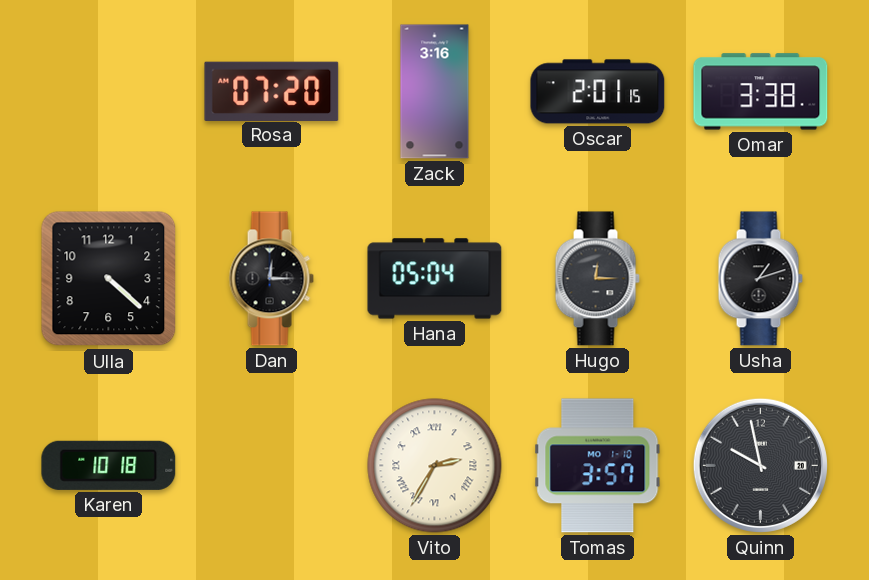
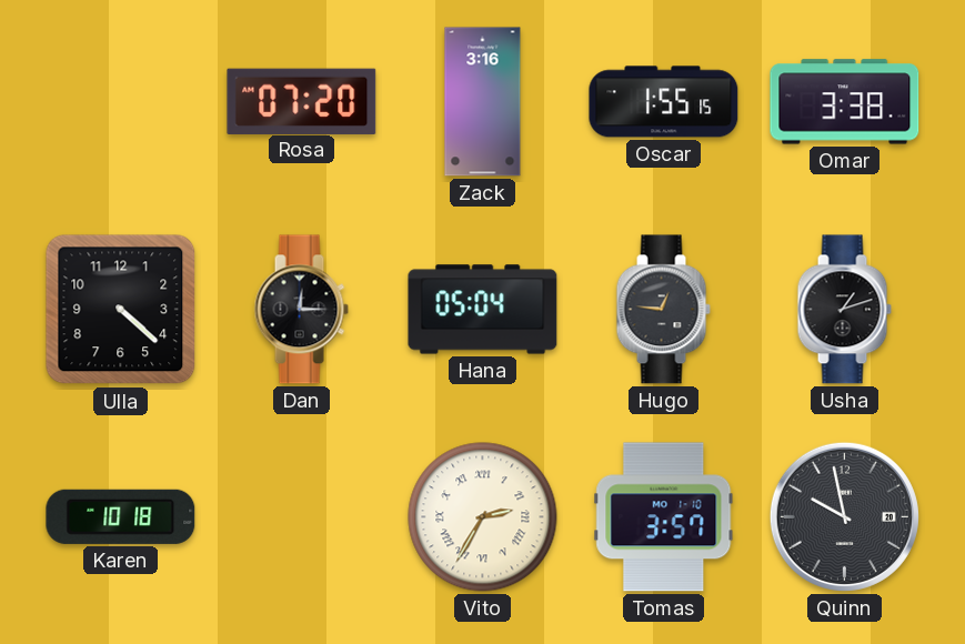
Oscar: 2:01 -> 1:55
Hugo: 12:15 -> 12:46
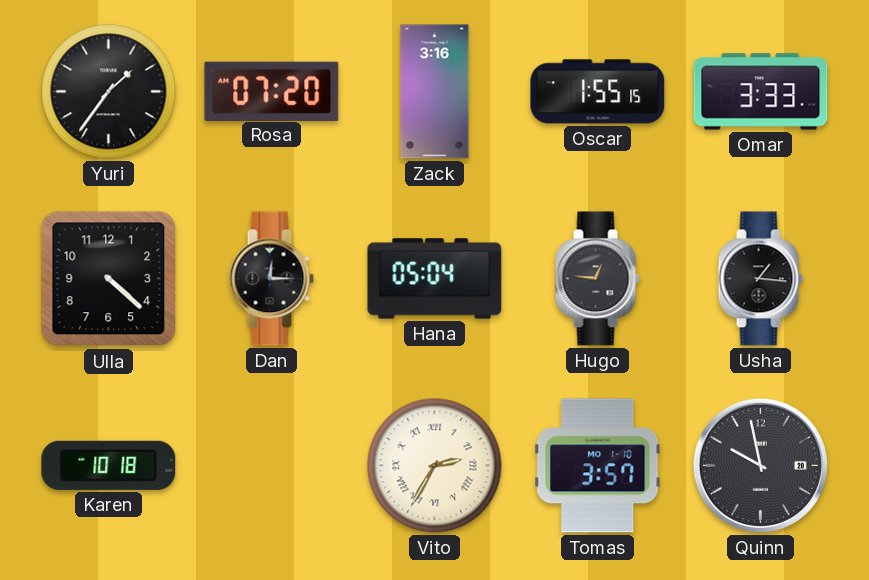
Yuri: none -> 1:36
Omar: 3:38 -> 3:33
Usha: 1:12 -> 1:16
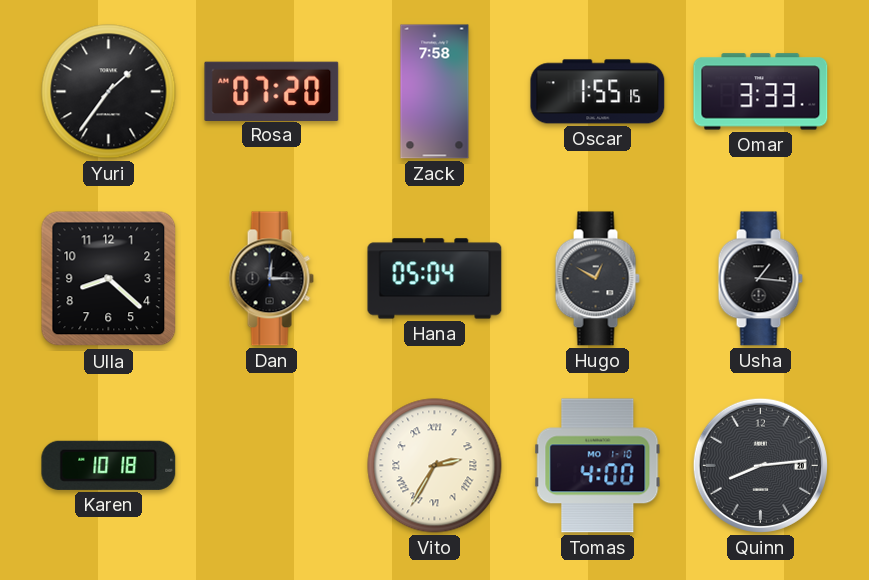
Zack: 3:16 -> 7:58
Ulla: 4:22 -> 8:22
Hugo: 12:46 -> 12:50
Tomas: 3:57 -> 4:00
Quinn: 9:58 -> 8:14
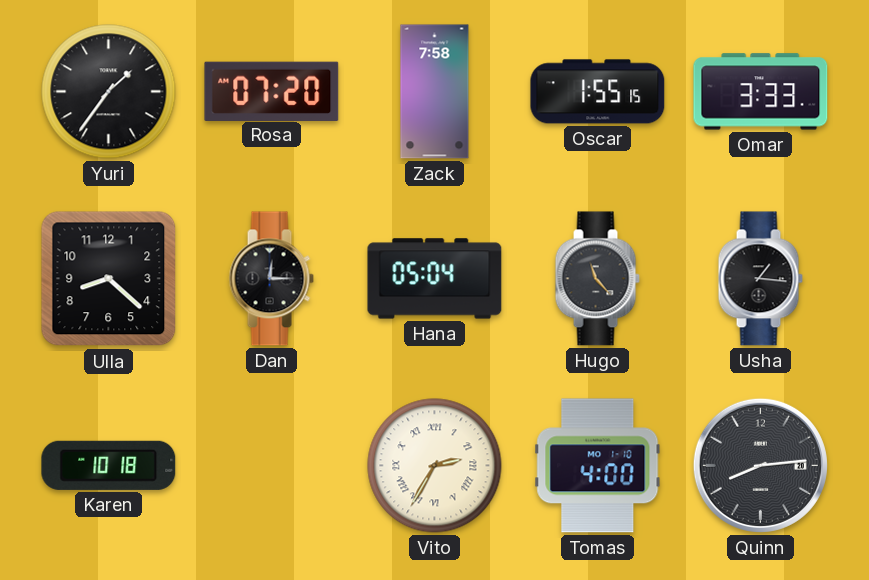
Hugo: 12:50 -> 11:23
